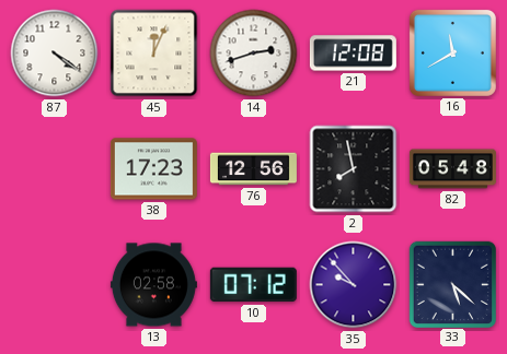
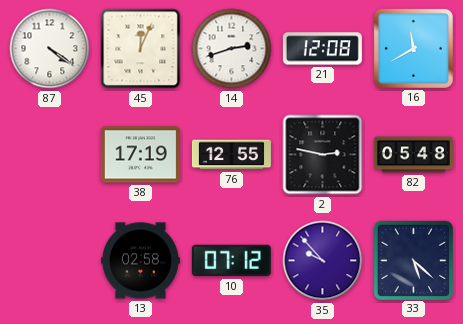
38: 17:23 -> 17:19
76: 12:56 -> 12:55
2: 7:58 -> 2:47
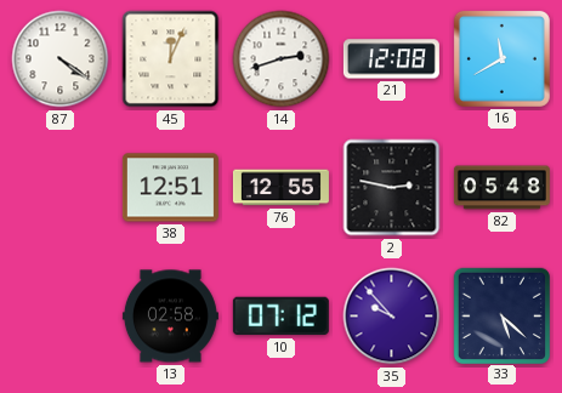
38: 17:19 -> 12:51
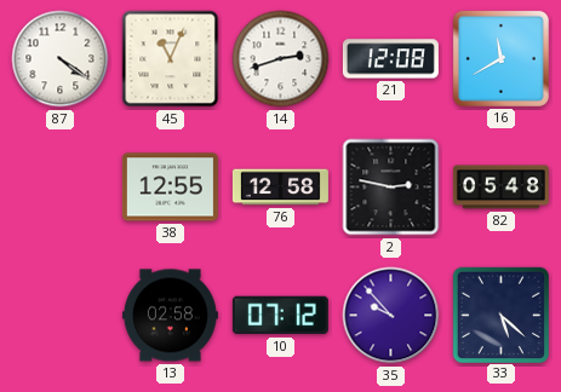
45: 12:04 -> 11:04
38: 12:51 -> 12:55
76: 12:55 -> 12:58
